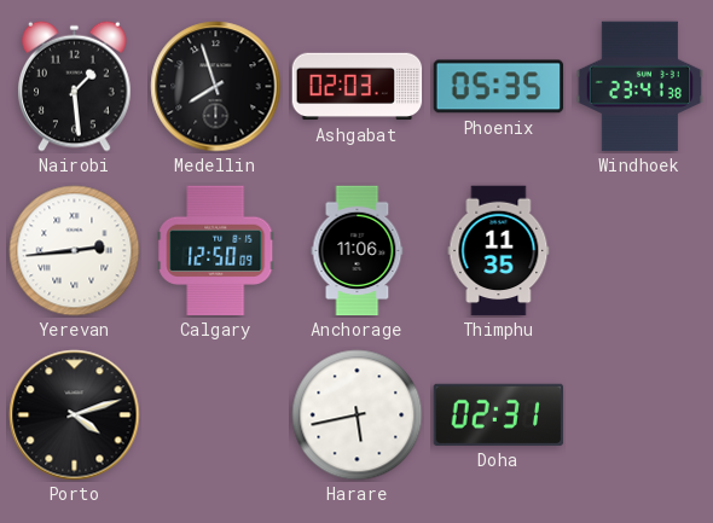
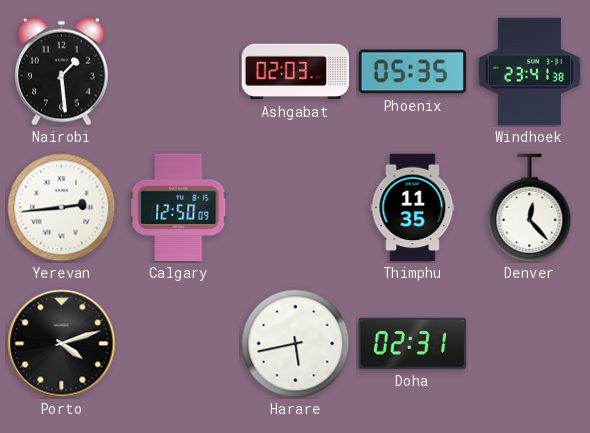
Medellin: 7:57 -> none
Anchorage: 11:06 -> none
Denver: none -> 12:23
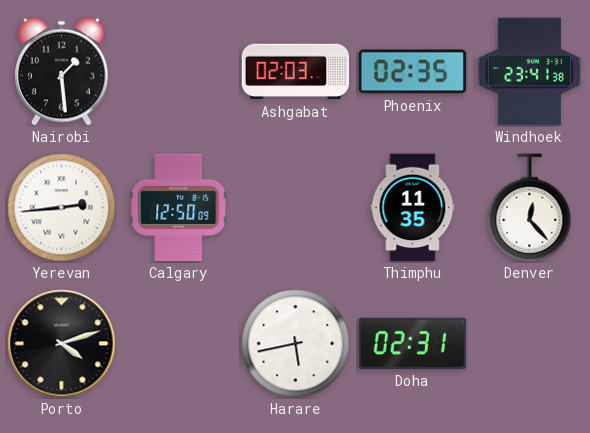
Phoenix: 05:35 -> 02:35
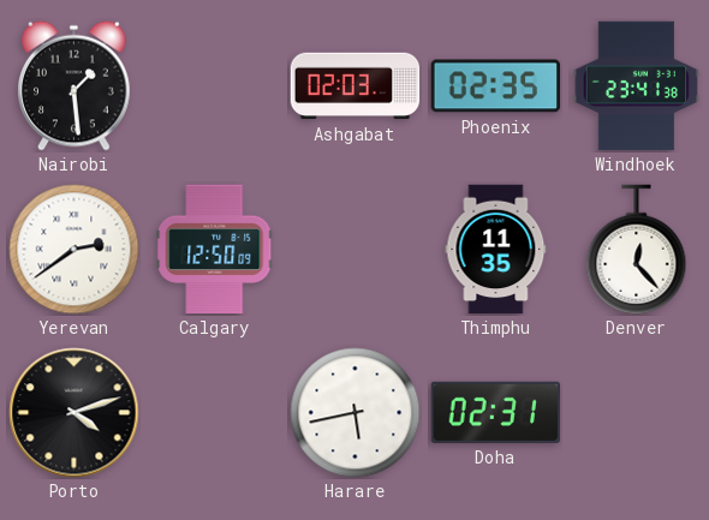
Yerevan: 2:44 -> 2:39
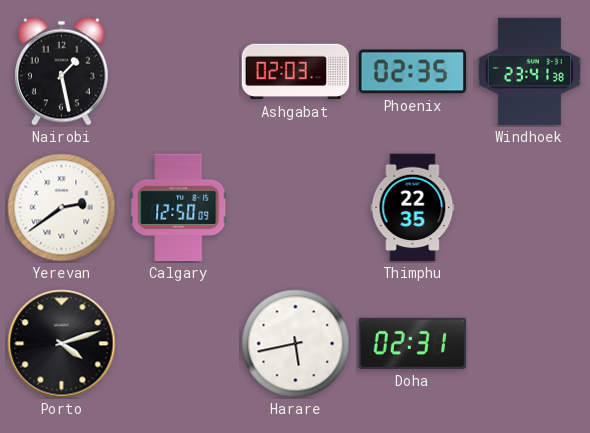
Nairobi: 1:29 -> 1:28
Thimphu: 11:35 -> 22:35
Denver: 12:23 -> none
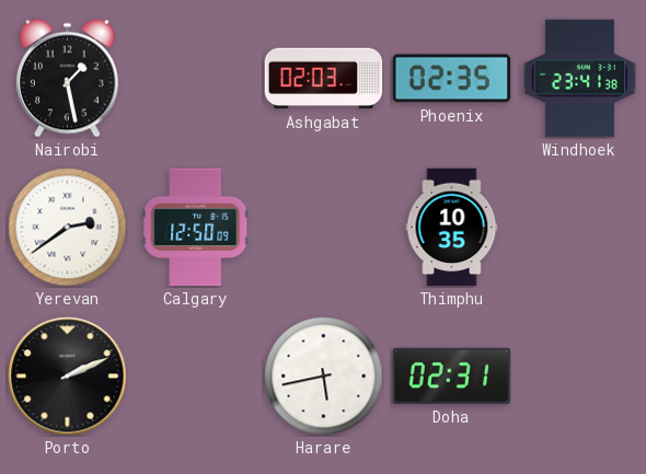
Thimphu: 22:35 -> 10:35
Porto: 4:12 -> 2:11
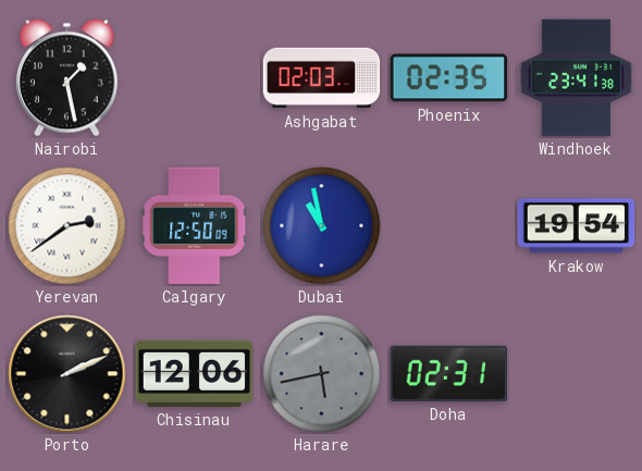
Dubai: none -> 10:58
Thimphu: 10:35 -> none
Krakow: none -> 19:54
Chisinau: none -> 12:06
Harare dial: white -> grey
